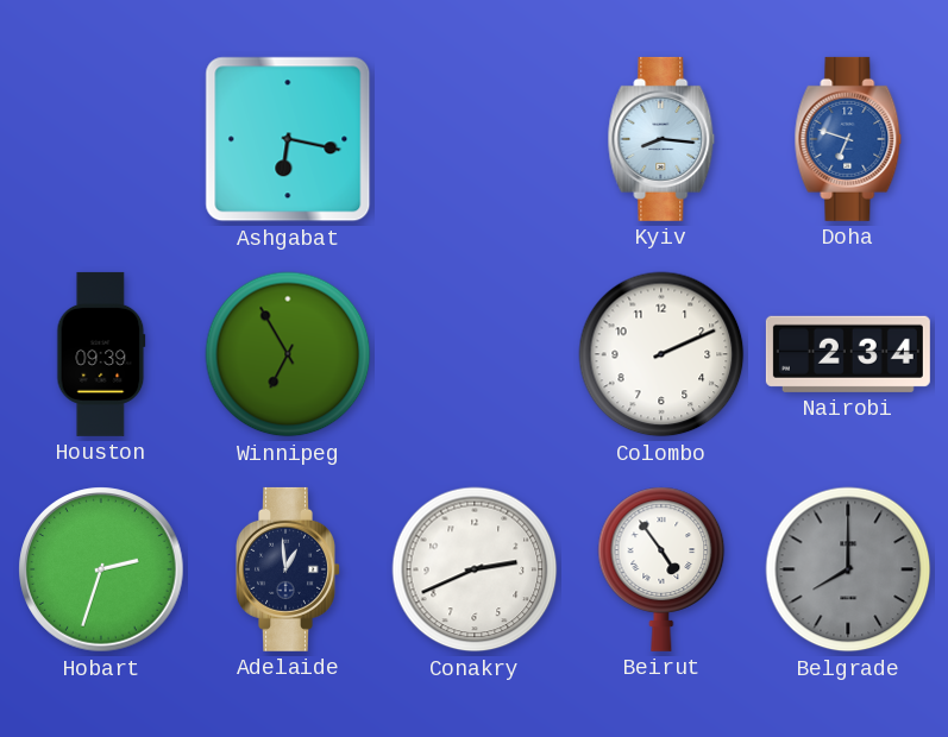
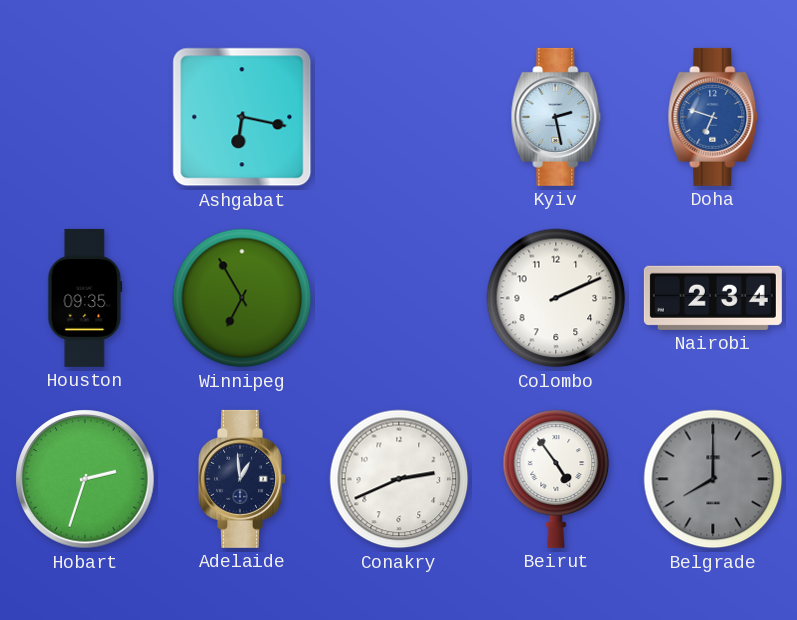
Kyiv: 8:16 -> 2:28
Houston: 09:39 -> 09:35
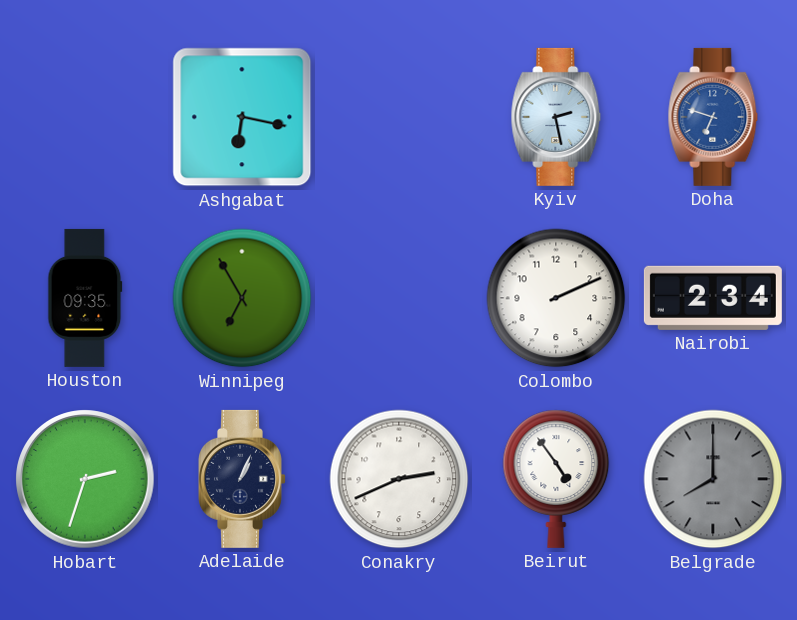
Adelaide: 12:59 -> 1:04
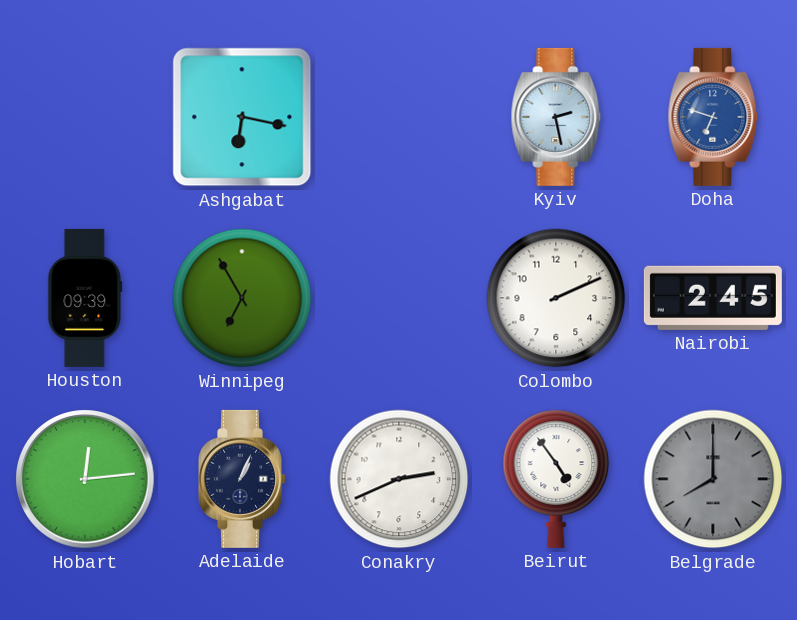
Houston: 09:35 -> 09:39
Nairobi: 2:34 -> 2:45
Hobart: 2:33 -> 12:14
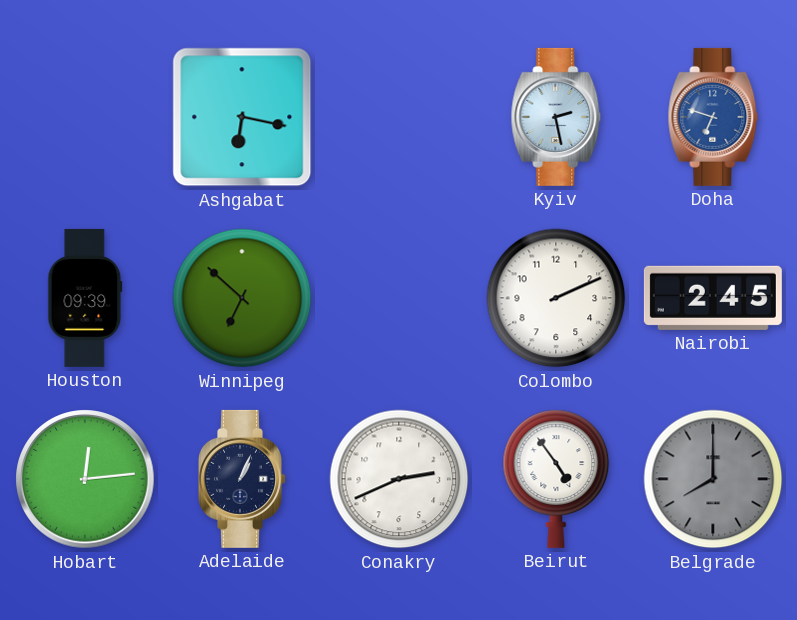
Winnipeg: 6:55 -> 6:52
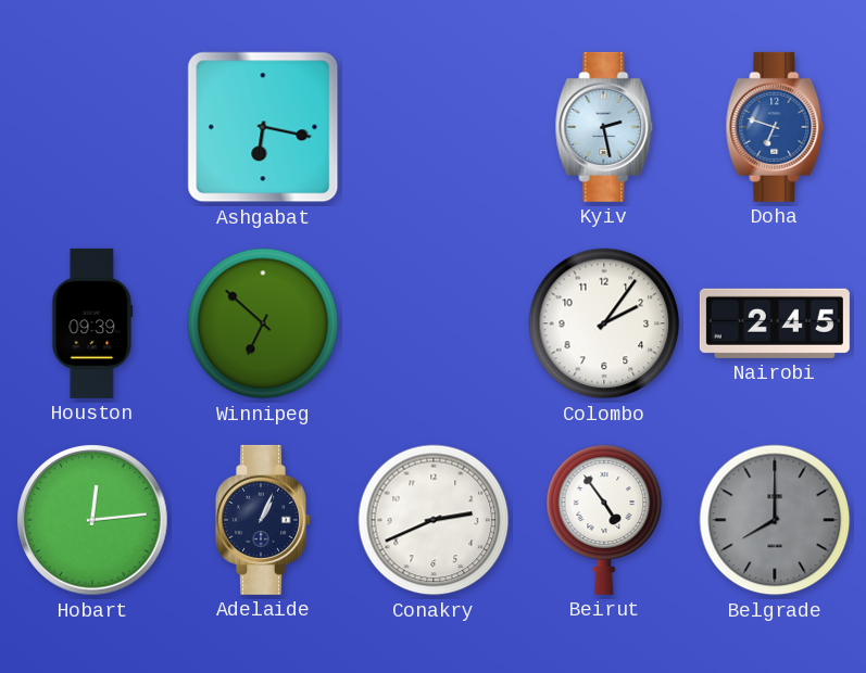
Colombo: 2:11 -> 2:06
